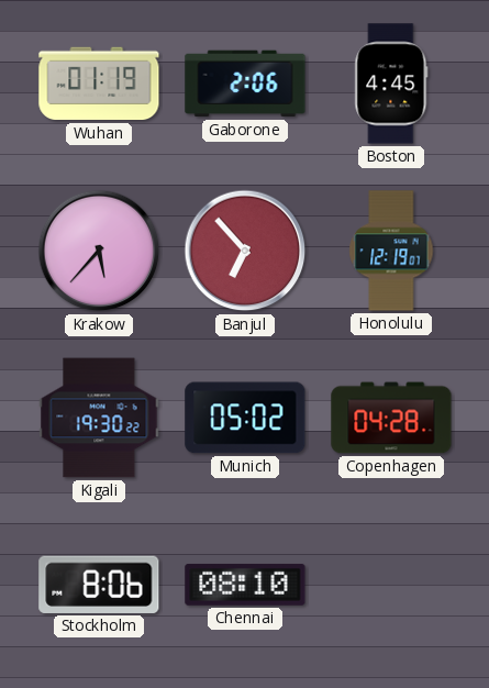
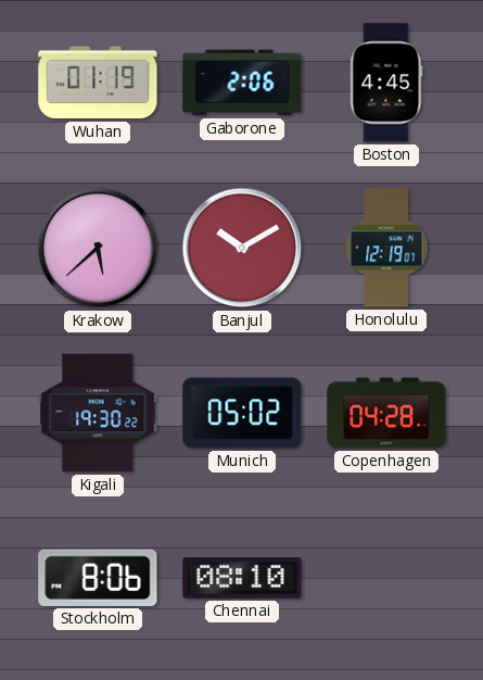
Krakow: 5:37 -> 5:38
Banjul: 6:53 -> 10:10
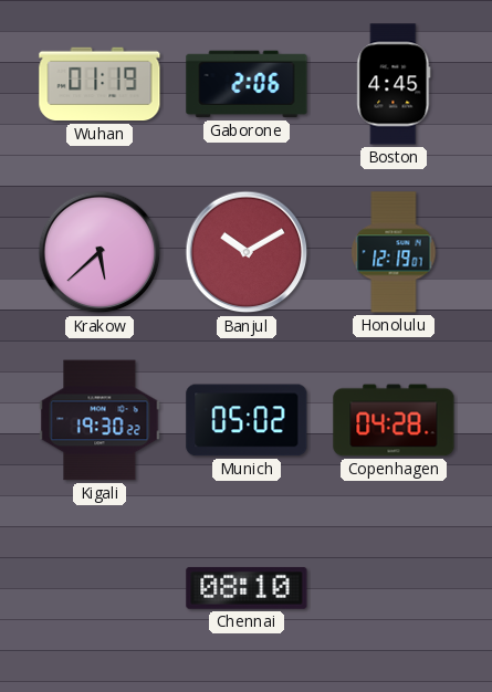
Stockholm: 8:06 -> none
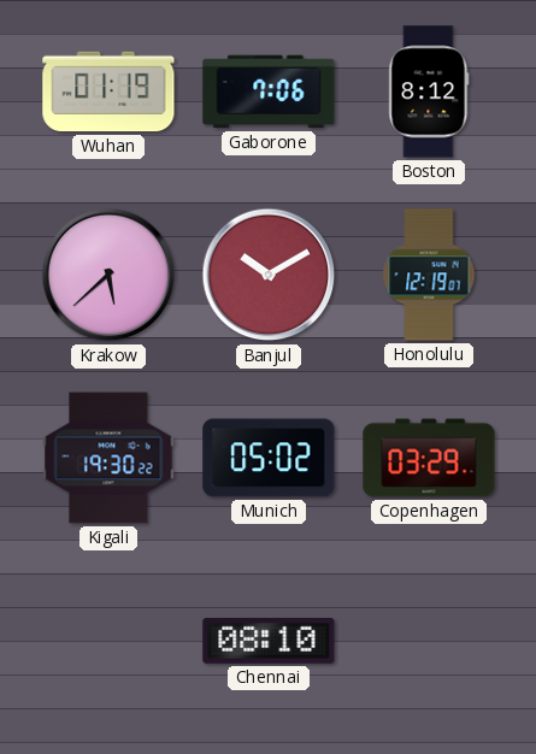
Gaborone: 2:06 -> 7:06
Boston: 4:45 -> 8:12
Copenhagen: 04:28 -> 03:29
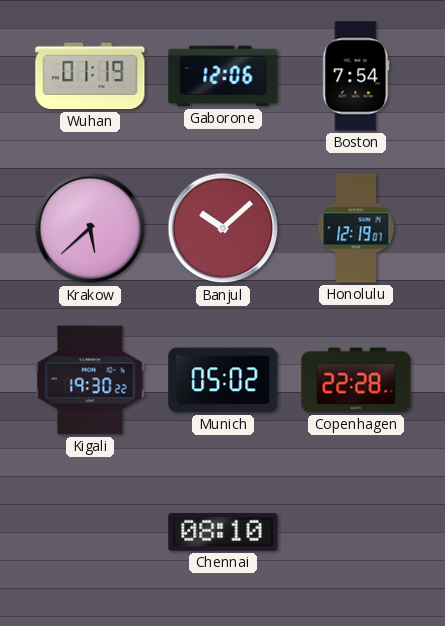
Gaborone: 7:06 -> 12:06
Boston: 8:12 -> 7:54
Banjul: 10:10 -> 10:08
Copenhagen: 03:29 -> 22:28
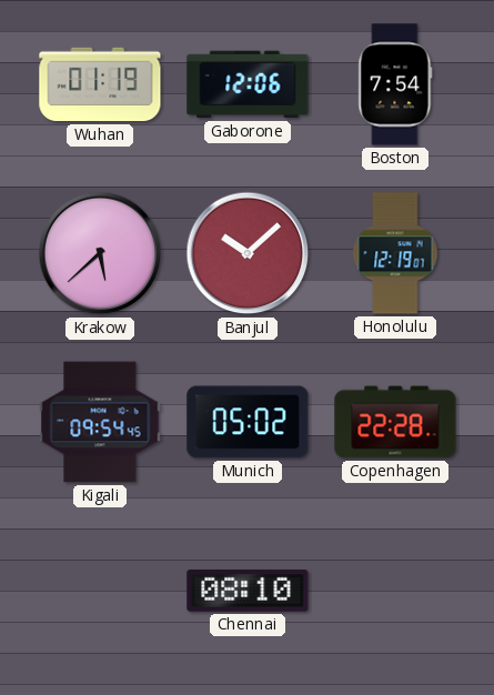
Kigali: 19:30 -> 09:54
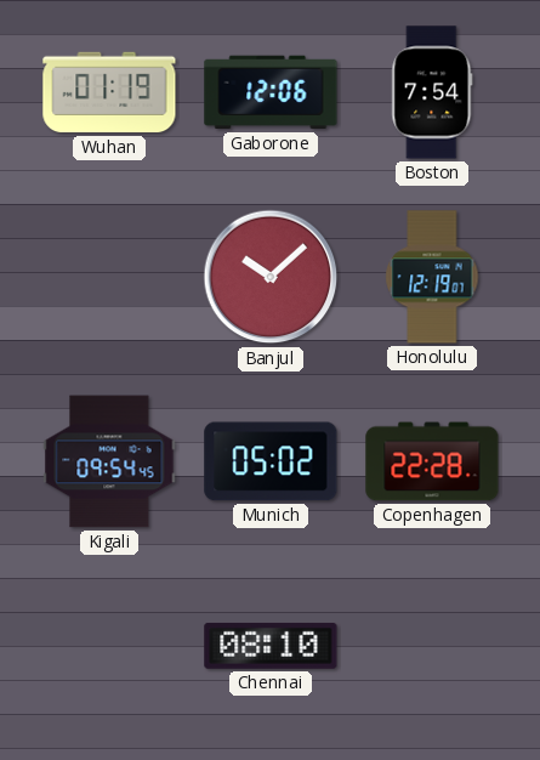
Krakow: 5:38 -> none
